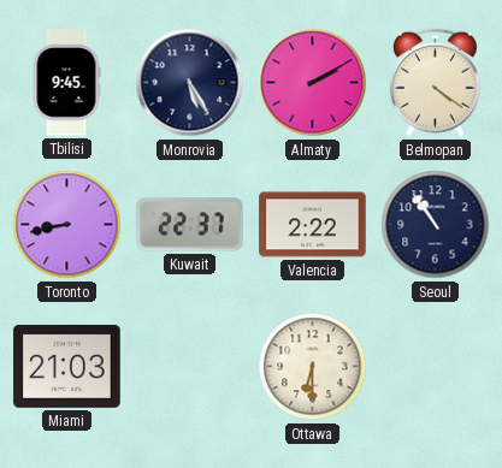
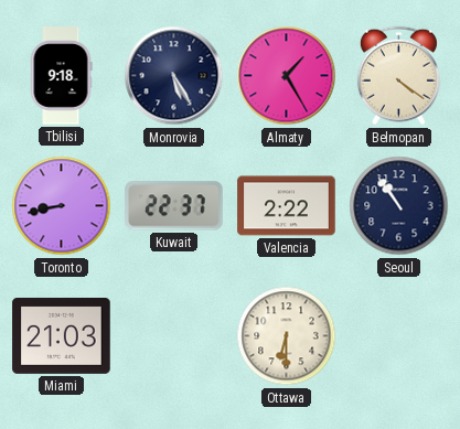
Tbilisi: 9:45 -> 9:18
Almaty: 2:10 -> 1:25
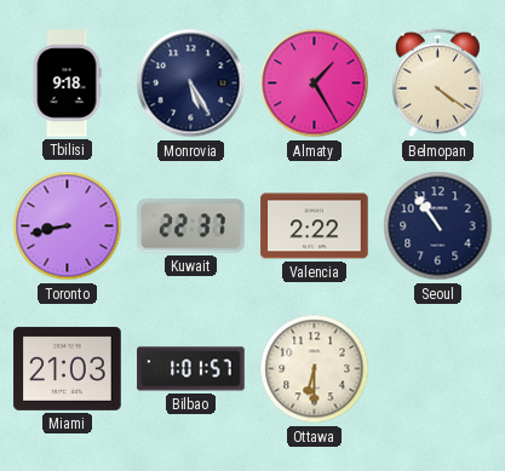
Bilbao: none -> 1:01
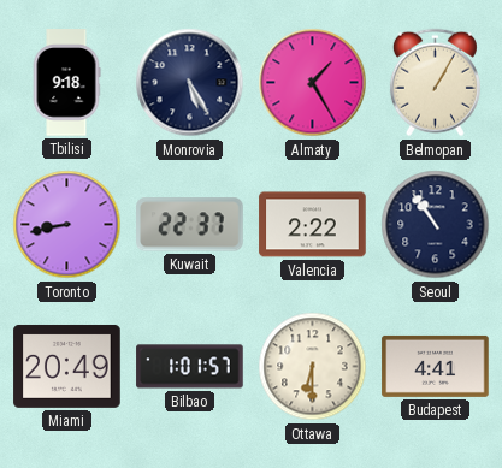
Belmopan: 4:21 -> 1:05
Miami: 21:03 -> 20:49
Budapest: none -> 4:41
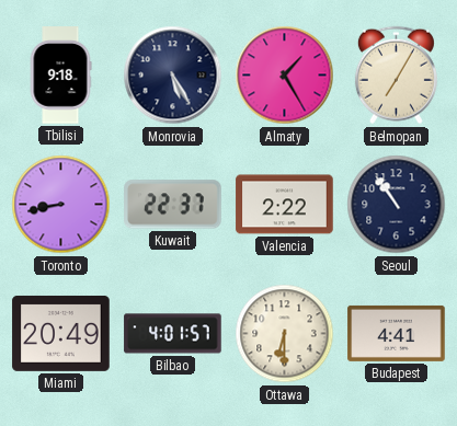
Belmopan: 1:05 -> 7:05
Bilbao: 1:01 -> 4:01
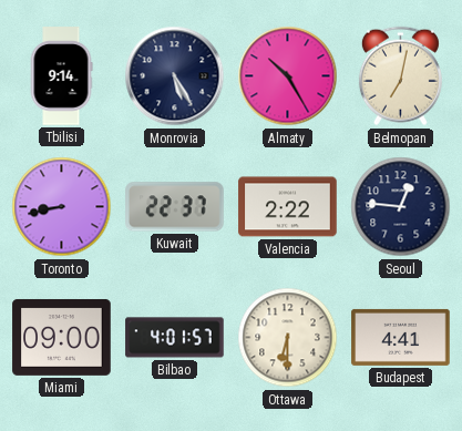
Tbilisi: 9:18 -> 9:14
Almaty: 1:25 -> 10:25
Belmopan: 7:05 -> 7:02
Seoul: 10:54 -> 12:46
Miami: 20:49 -> 09:00
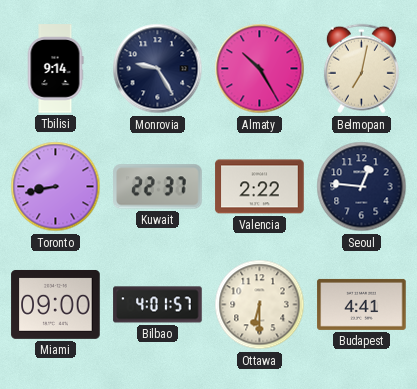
Monrovia: 5:25 -> 9:25
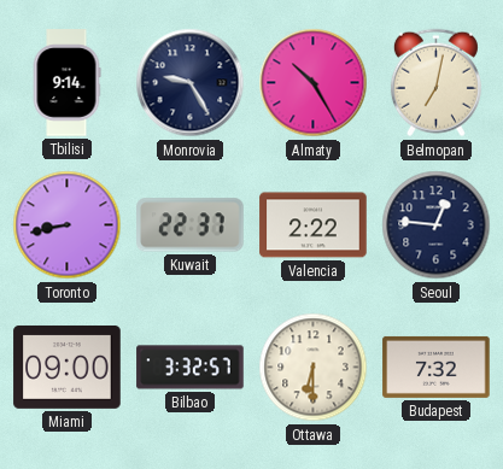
Bilbao: 4:01 -> 3:32
Budapest: 4:41 -> 7:32
